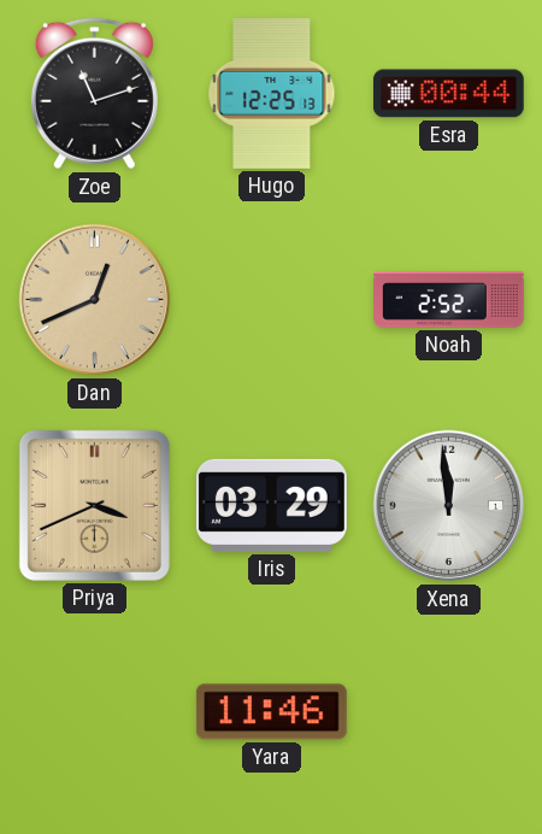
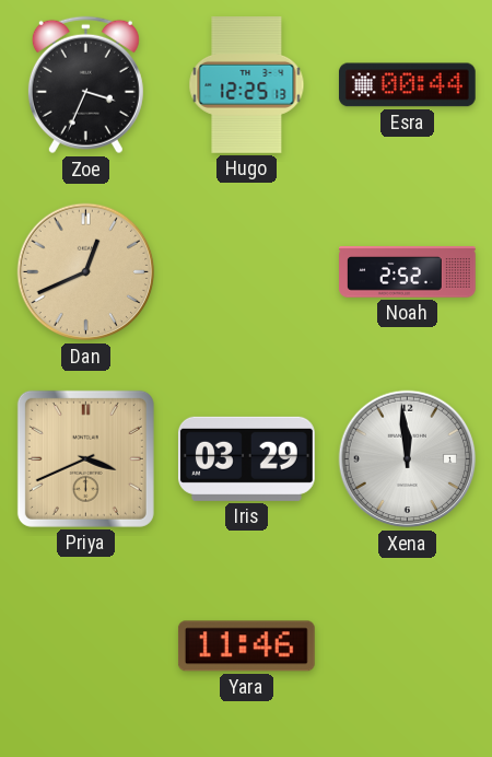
Zoe: 11:12 -> 3:34
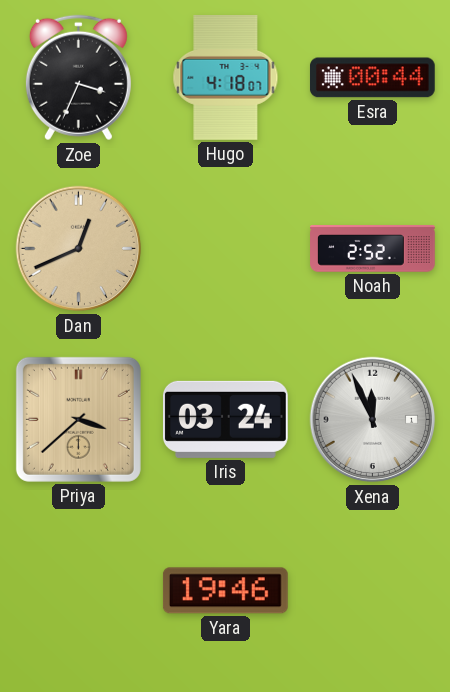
Hugo: 12:25 -> 4:18
Priya: 3:41 -> 3:38
Iris: 03:29 -> 03:24
Xena: 11:59 -> 11:56
Yara: 11:46 -> 19:46
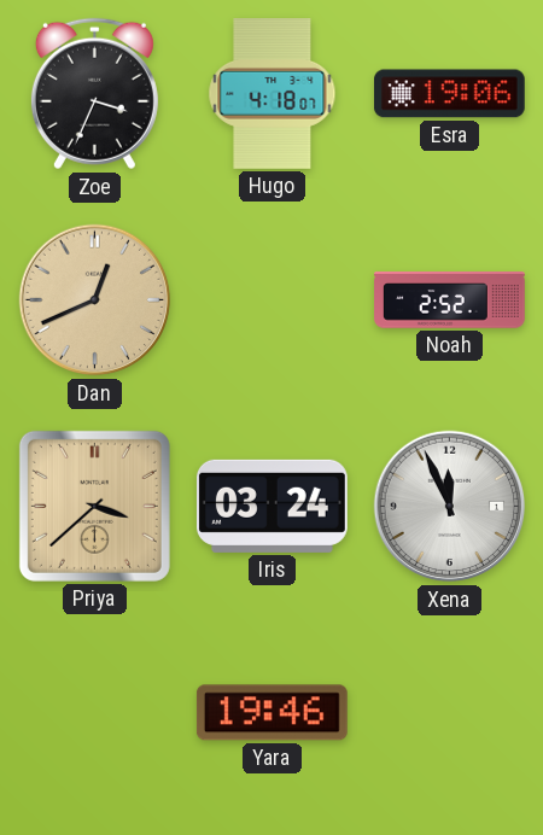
Esra: 00:44 -> 19:06
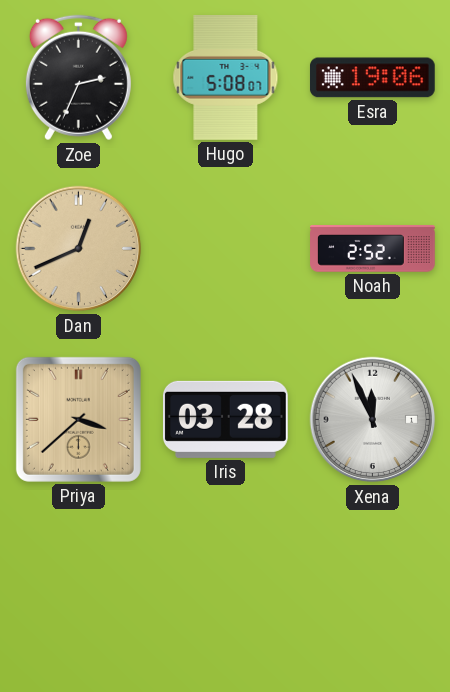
Zoe: 3:34 -> 2:34
Hugo: 4:18 -> 5:08
Iris: 03:24 -> 03:28
Yara: 19:46 -> none
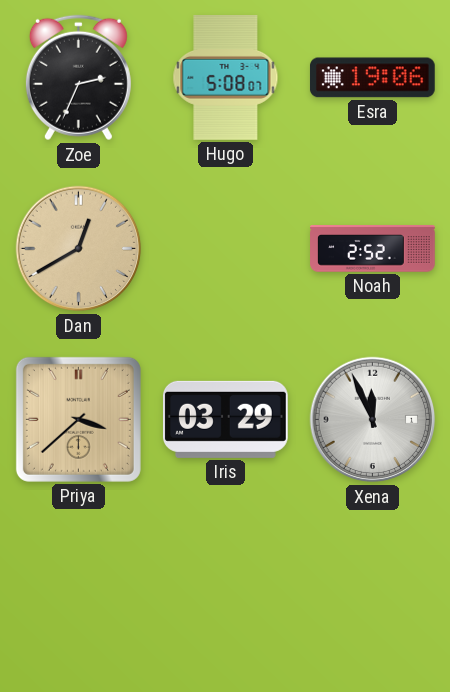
Dan: 12:41 -> 12:40
Iris: 03:28 -> 03:29
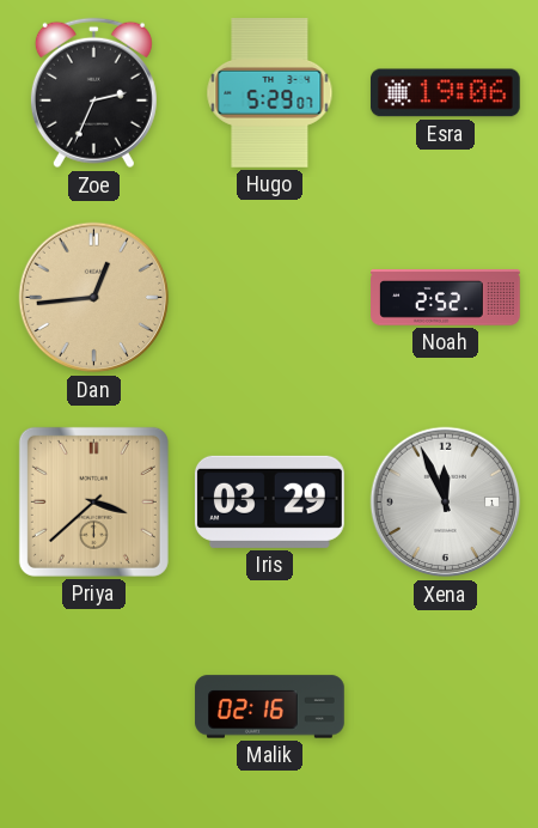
Hugo: 5:08 -> 5:29
Dan: 12:40 -> 12:44
Malik: none -> 02:16
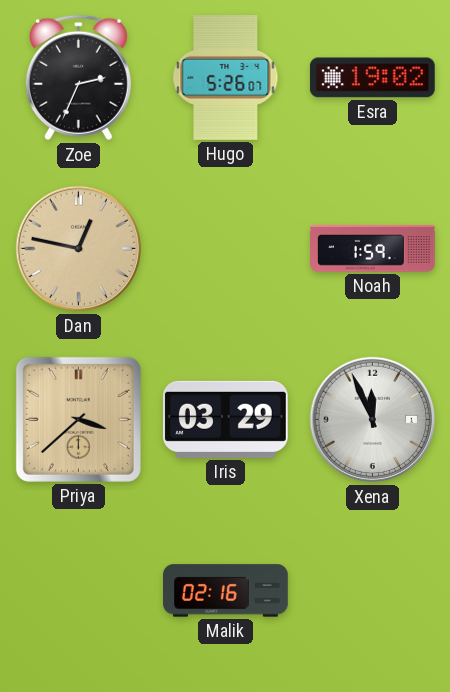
Hugo: 5:29 -> 5:26
Esra: 19:06 -> 19:02
Dan: 12:44 -> 12:47
Noah: 2:52 -> 1:59
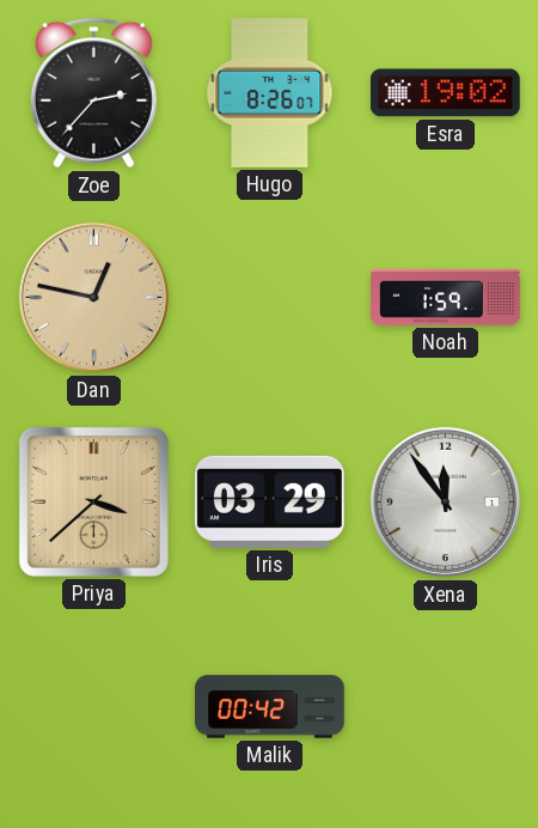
Zoe: 2:34 -> 2:37
Hugo: 5:26 -> 8:26
Xena: 11:56 -> 11:54
Malik: 02:16 -> 00:42
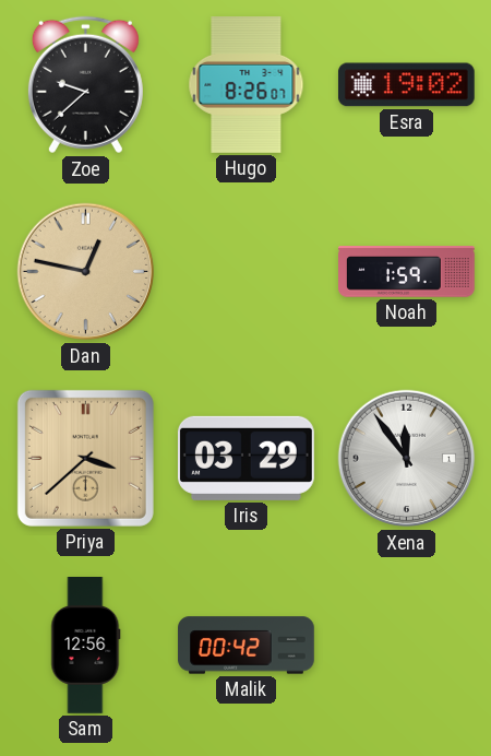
Zoe: 2:37 -> 9:38
Sam: none -> 12:56
